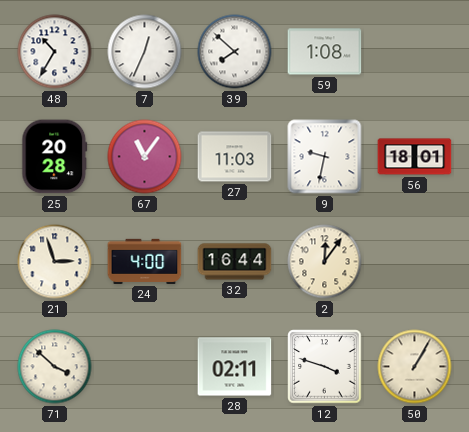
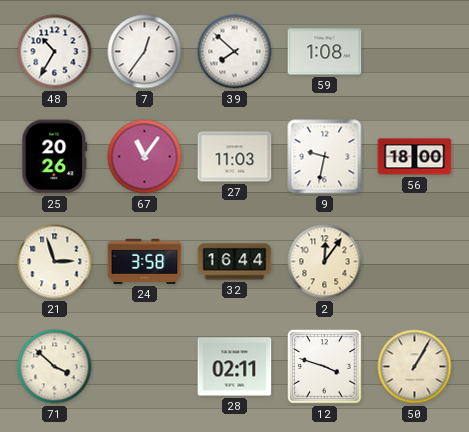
7: 12:34 -> 12:36
25: 20:28 -> 20:26
56: 18:01 -> 18:00
24: 4:00 -> 3:58
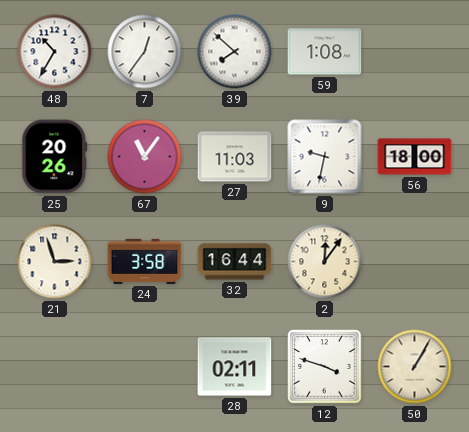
71: 3:52 -> none
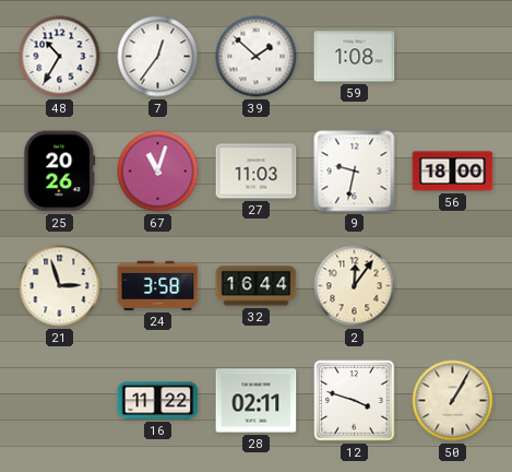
39: 7:52 -> 1:52
67: 11:06 -> 11:03
16: none -> 11:22
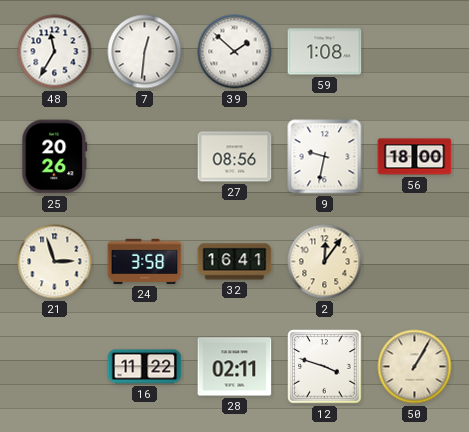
48: 10:35 -> 11:35
7: 12:36 -> 12:31
67: 11:03 -> none
27: 11:03 -> 08:56
32: 16:44 -> 16:41
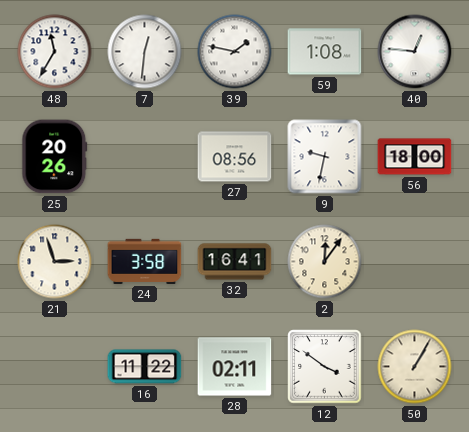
39: 1:52 -> 1:47
40: none -> 12:46
12: 3:48 -> 3:51
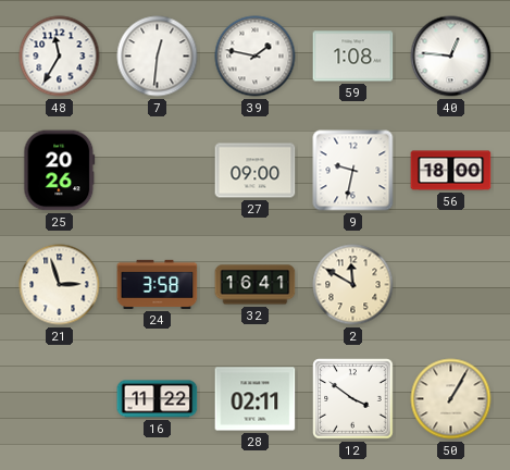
27: 08:56 -> 09:00
2: 12:06 -> 11:50
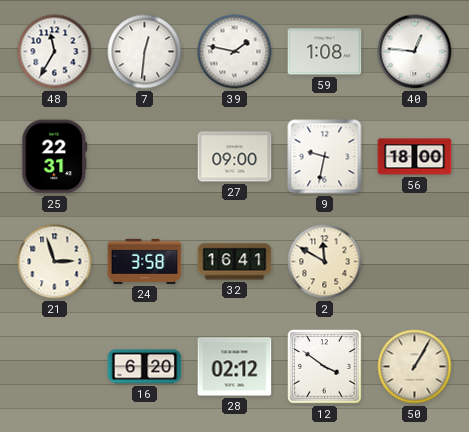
25: 20:26 -> 22:31
16: 11:22 -> 6:20
28: 02:11 -> 02:12
